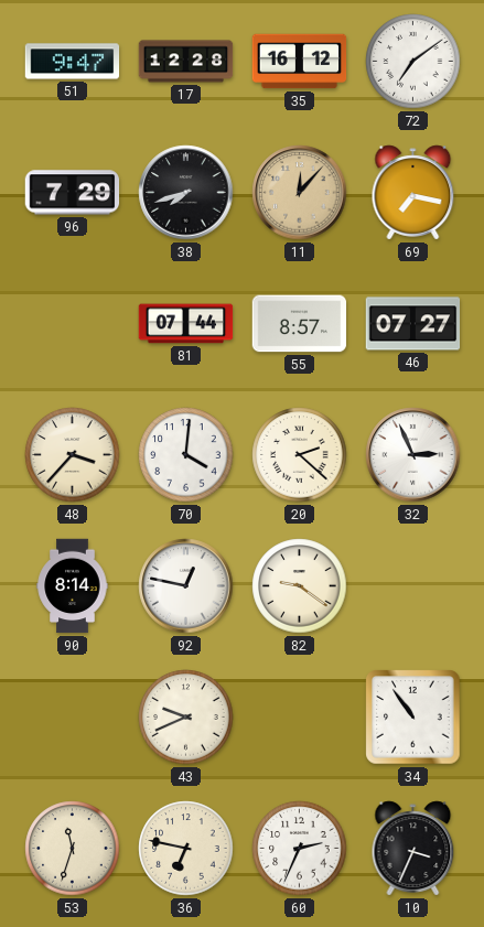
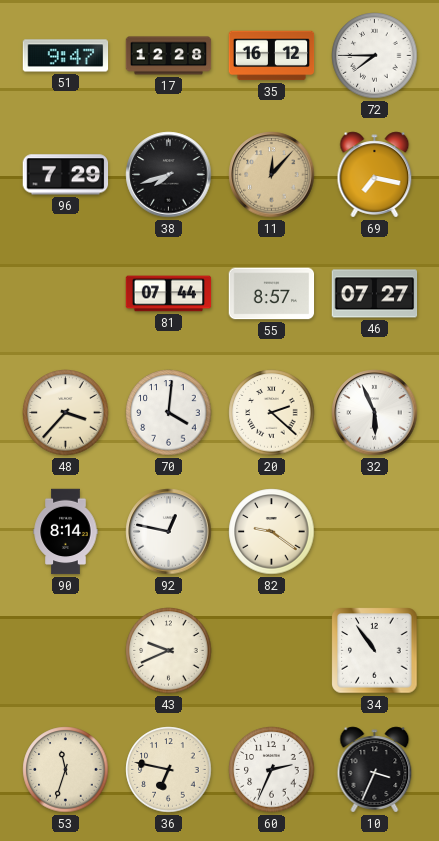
72: 7:09 -> 7:45
32: 2:56 -> 5:56
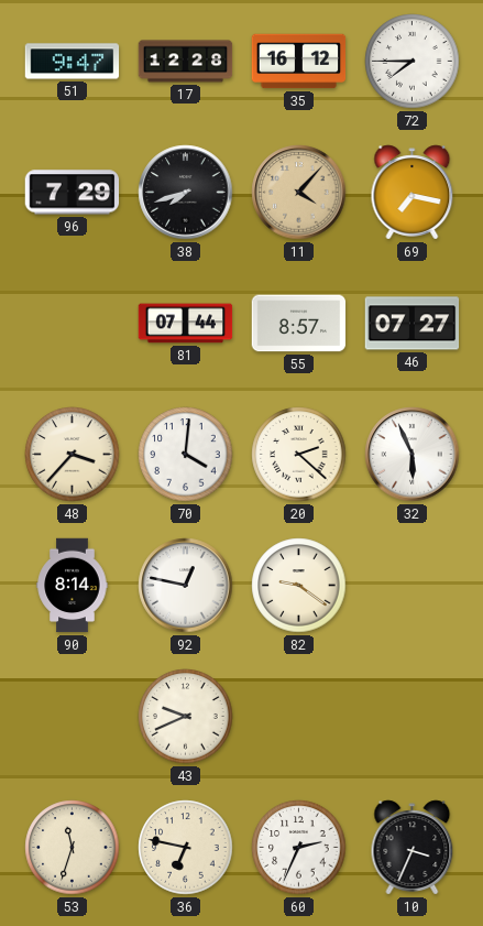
11: 12:07 -> 4:07
34: 10:54 -> none
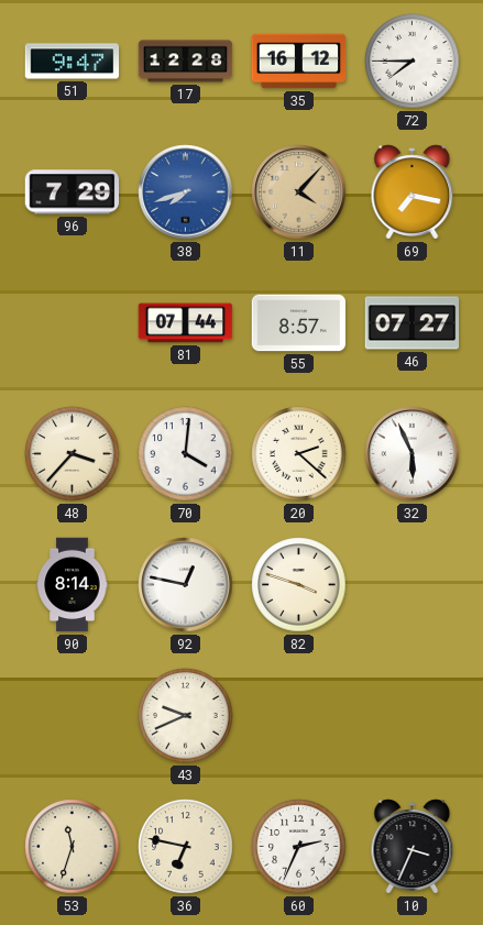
38 dial: black -> blue
82: 9:21 -> 3:48
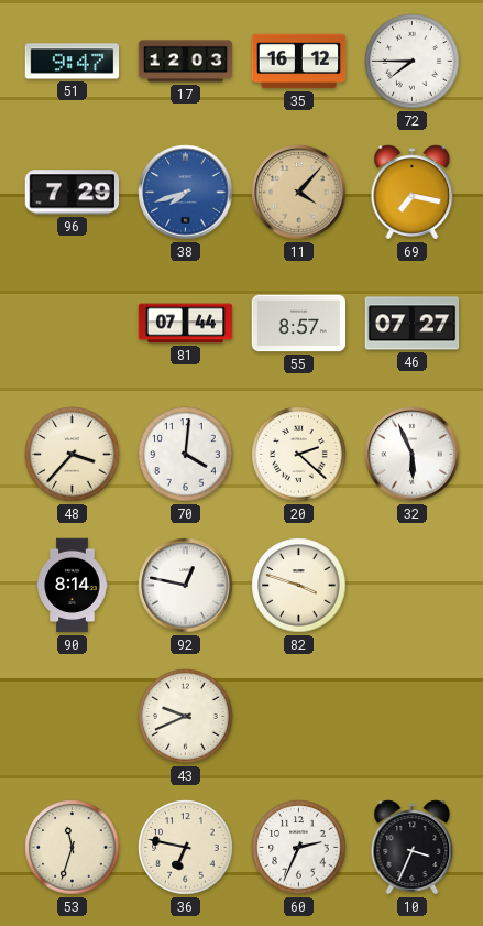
17: 12:28 -> 12:03
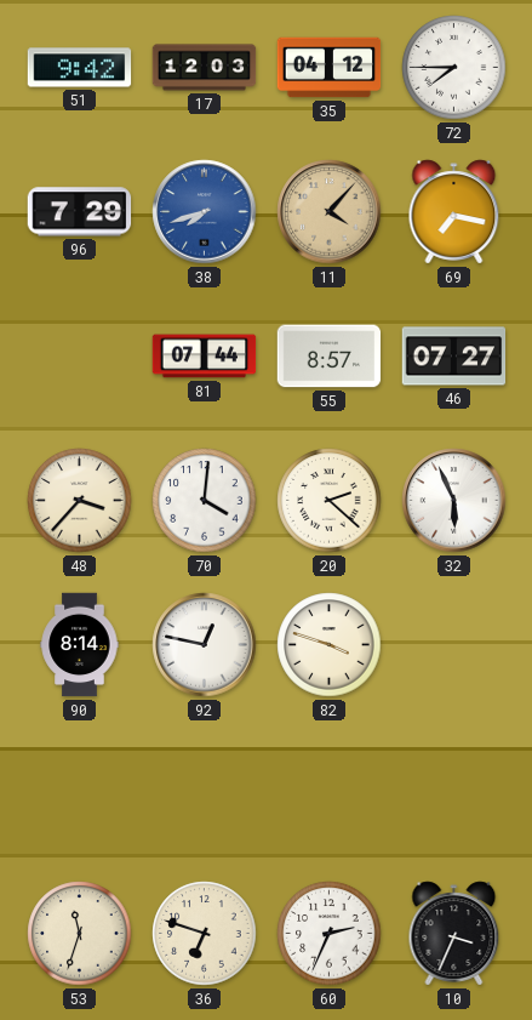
51: 9:47 -> 9:42
35: 16:12 -> 04:12
43: 9:41 -> none
36: 6:47 -> 6:48
